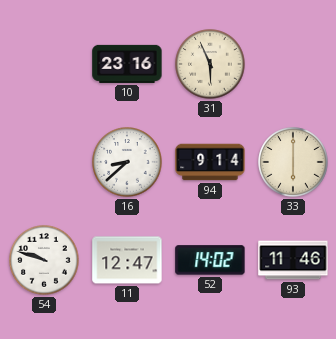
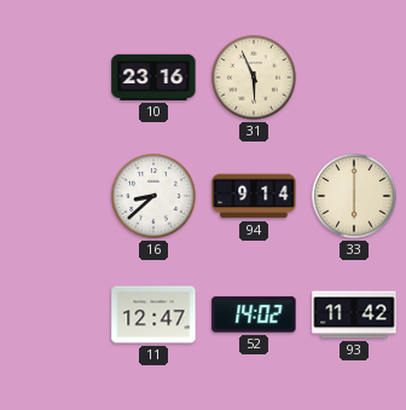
54: 9:48 -> none
93: 11:46 -> 11:42
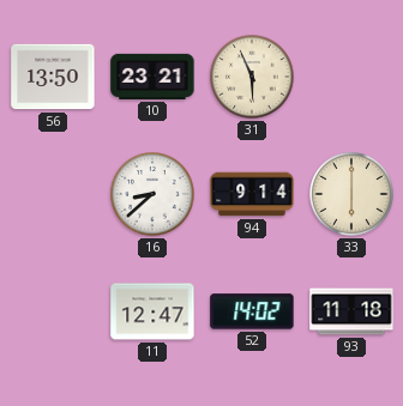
56: none -> 13:50
10: 23:16 -> 23:21
93: 11:42 -> 11:18
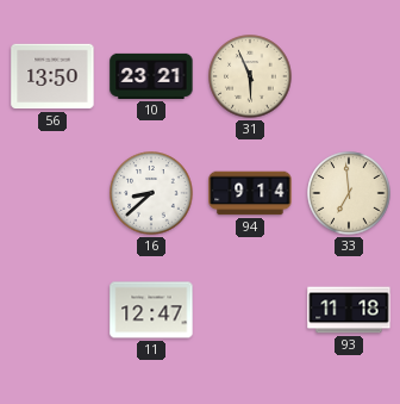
33: 6:00 -> 6:59
52: 14:02 -> none
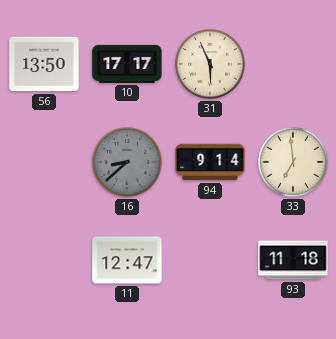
10: 23:21 -> 17:17
16 dial: white -> grey
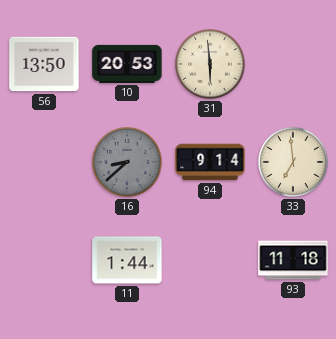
10: 17:17 -> 20:53
31: 5:56 -> 5:59
11: 12:47 -> 1:44
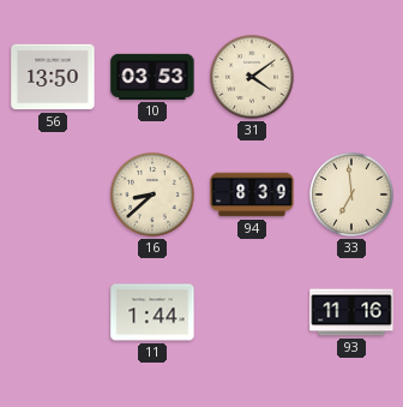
10: 20:53 -> 03:53
31: 5:59 -> 4:09
16 dial: grey -> cream
94: 9:14 -> 8:39
93: 11:18 -> 11:16
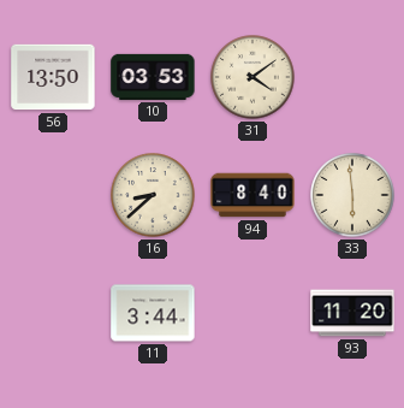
94: 8:39 -> 8:40
33: 6:59 -> 5:59
11: 1:44 -> 3:44
93: 11:16 -> 11:20
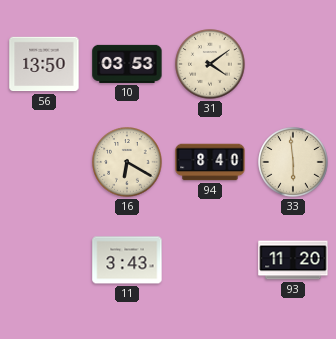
16: 8:38 -> 6:20
11: 3:44 -> 3:43
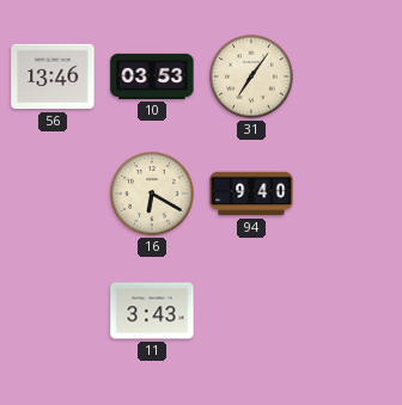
56: 13:50 -> 13:46
31: 4:09 -> 7:06
94: 8:40 -> 9:40
33: 5:59 -> none
93: 11:20 -> none
